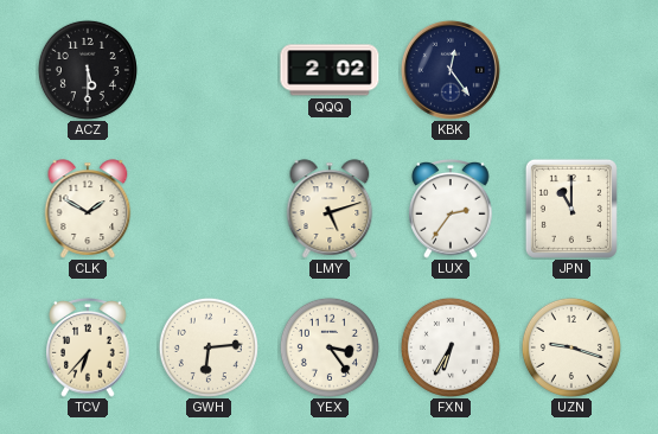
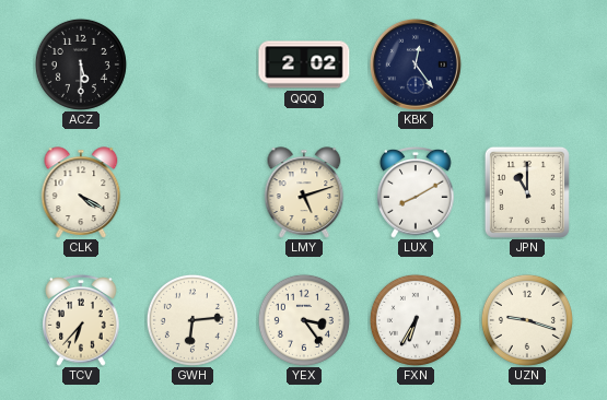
CLK: 1:50 -> 4:20
LUX: 2:36 -> 8:10
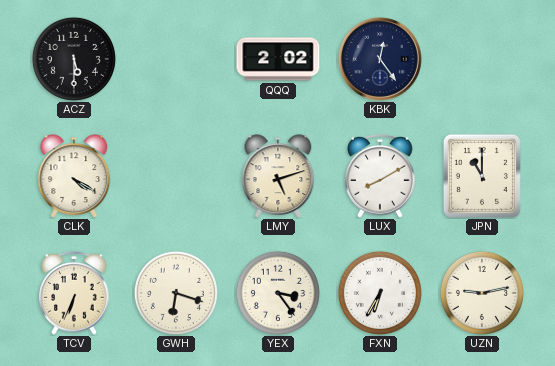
TCV: 6:37 -> 6:34
GWH: 6:14 -> 6:18
UZN: 9:18 -> 9:13
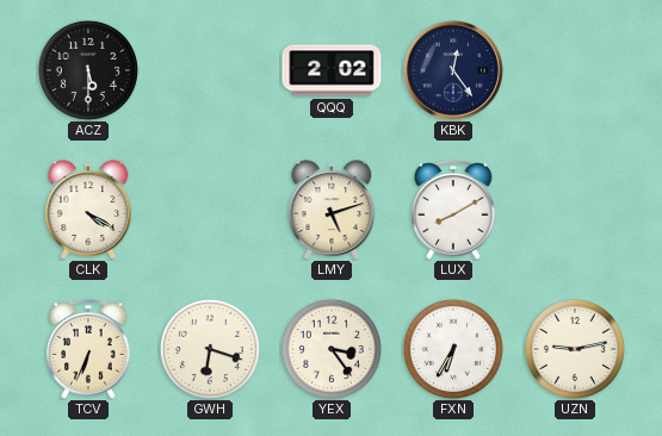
JPN: 11:00 -> none
